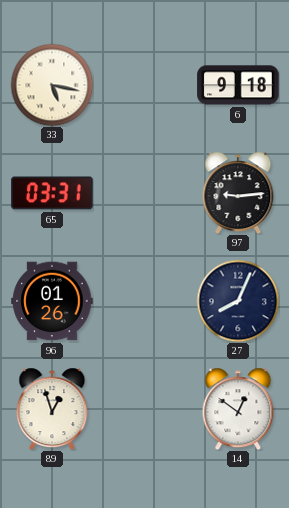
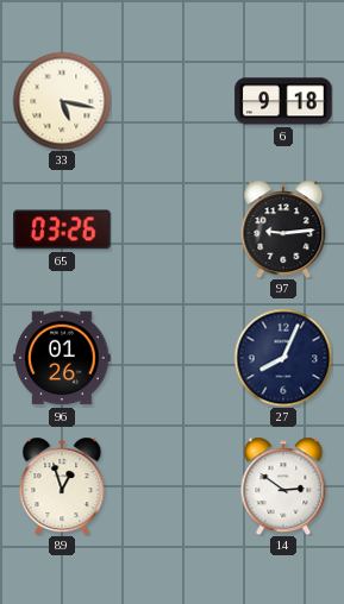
65: 03:31 -> 03:26
14: 12:51 -> 2:51
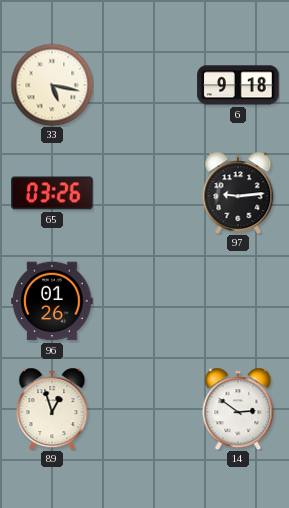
27: 8:04 -> none
